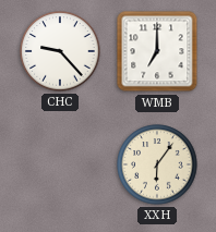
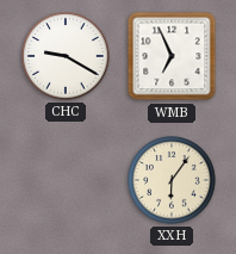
CHC: 9:23 -> 9:20
WMB: 7:00 -> 6:56
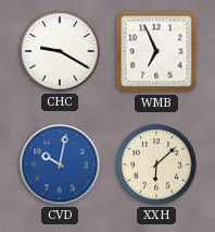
CVD: none -> 10:02
XXH: 6:06 -> 6:08
